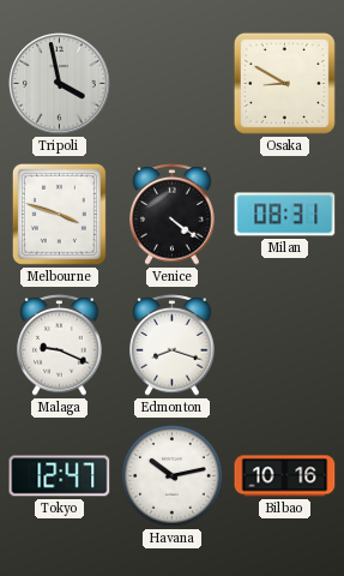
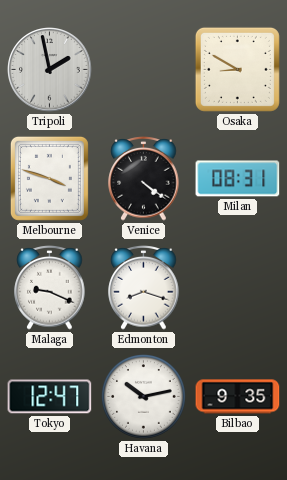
Tripoli: 3:58 -> 1:58
Bilbao: 10:16 -> 9:35
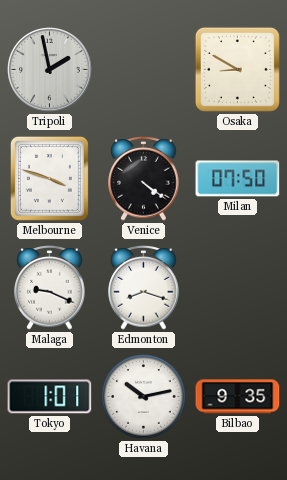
Milan: 08:31 -> 07:50
Tokyo: 12:47 -> 1:01
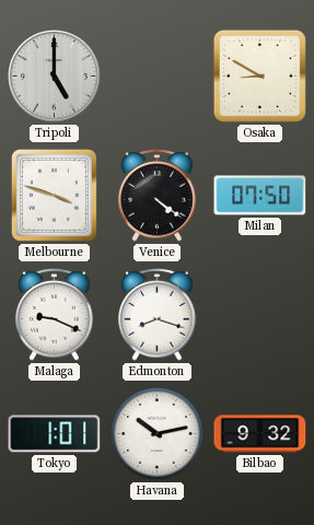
Tripoli: 1:58 -> 5:00
Bilbao: 9:35 -> 9:32
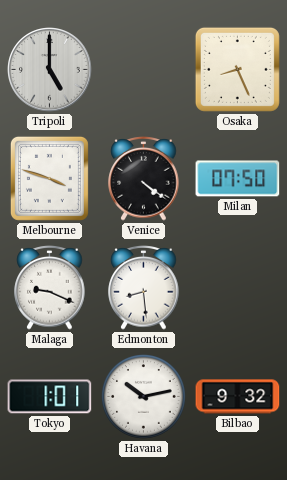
Osaka: 8:50 -> 8:26
Edmonton: 8:18 -> 8:29
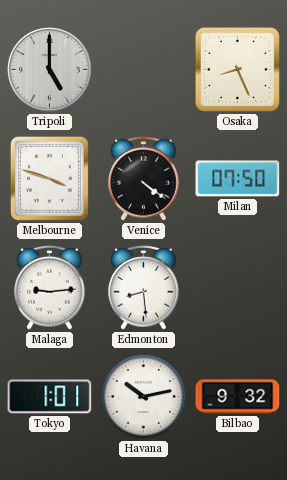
Malaga: 9:19 -> 9:14
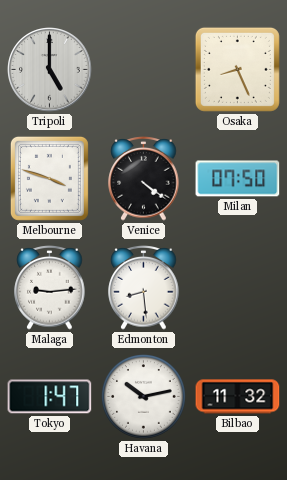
Tokyo: 1:01 -> 1:47
Bilbao: 9:32 -> 11:32
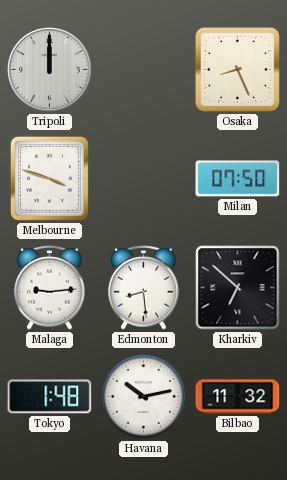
Tripoli: 5:00 -> 12:00
Venice: 4:21 -> none
Kharkiv: none -> 6:52
Tokyo: 1:47 -> 1:48
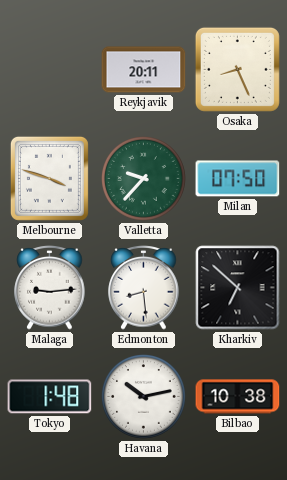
Tripoli: 12:00 -> none
Reykjavik: none -> 20:11
Valletta: none -> 9:37
Bilbao: 11:32 -> 10:38
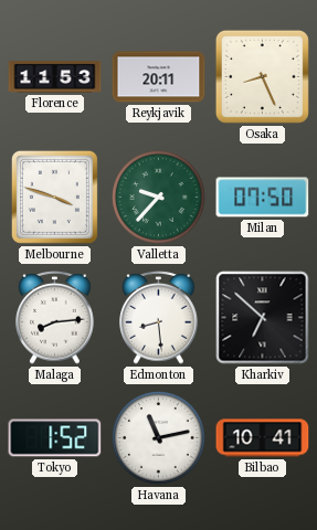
Florence: none -> 11:53
Malaga: 9:14 -> 8:14
Tokyo: 1:48 -> 1:52
Havana: 10:13 -> 11:13
Bilbao: 10:38 -> 10:41
